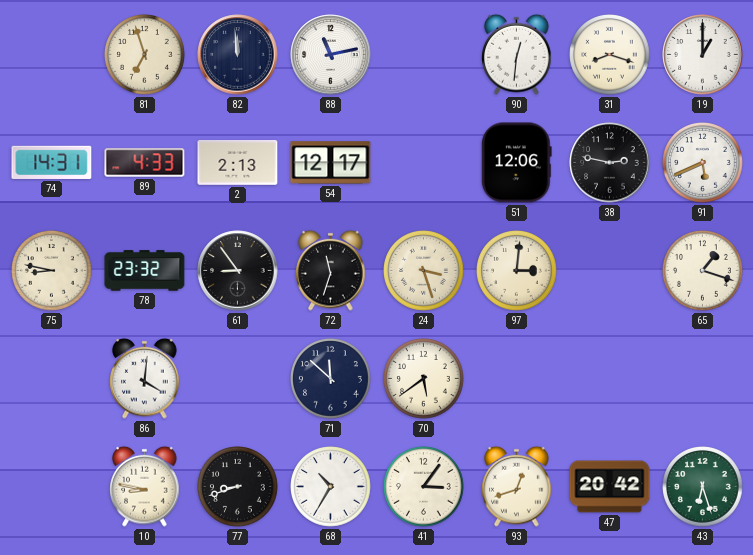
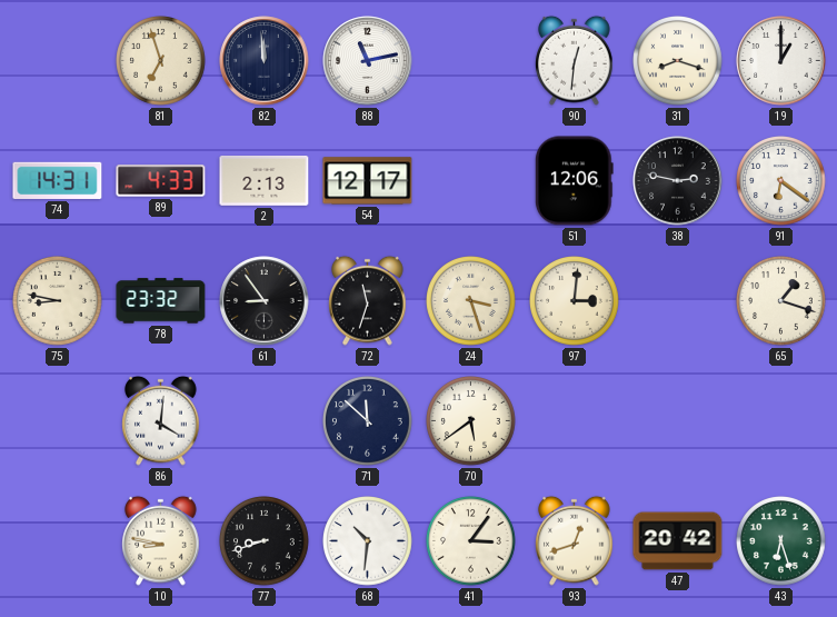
91: 5:41 -> 6:21
68: 10:35 -> 10:31
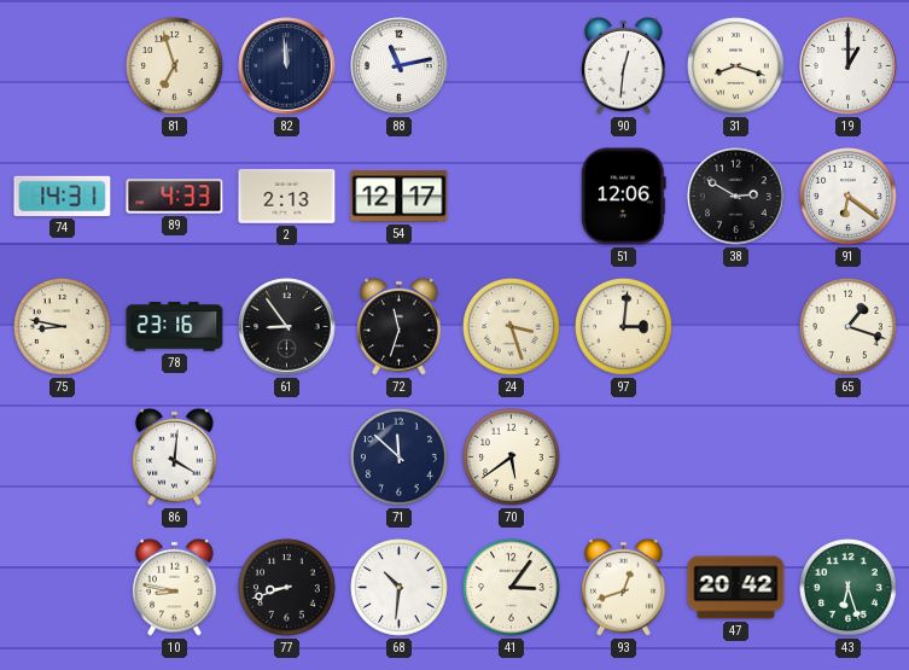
38: 2:47 -> 2:50
78: 23:32 -> 23:16
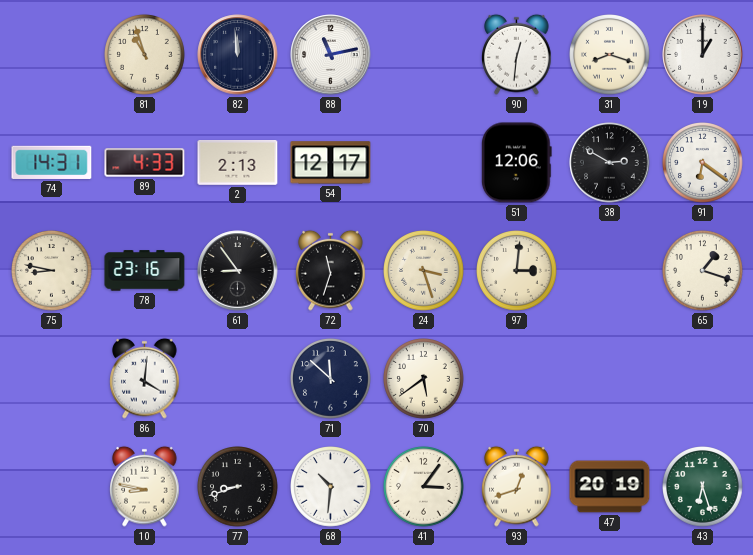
81: 6:57 -> 10:57
47: 20:42 -> 20:19
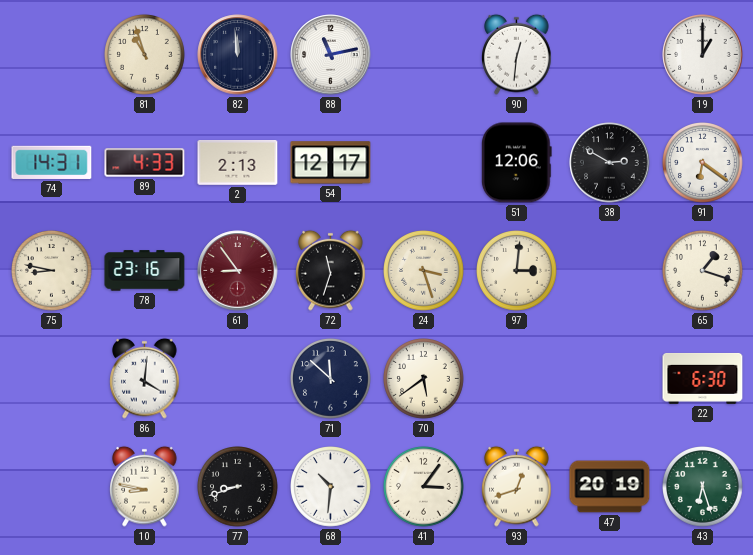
31: 8:18 -> none
61 dial: black -> burgundy
22: none -> 6:30
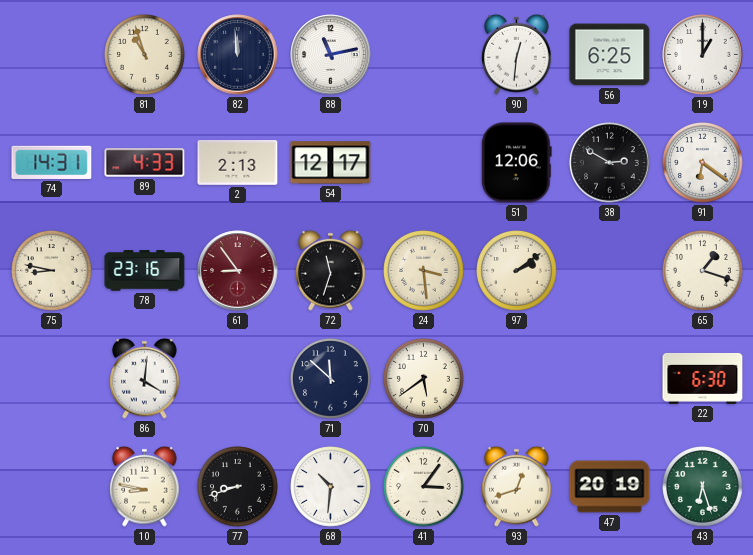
56: none -> 6:25
24: 3:27 -> 3:29
97: 3:01 -> 2:09
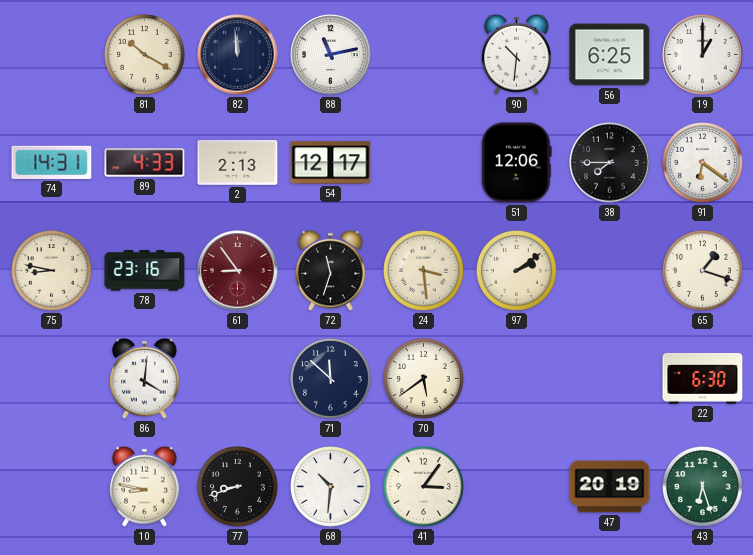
81: 10:57 -> 10:20
90: 12:31 -> 10:31
38: 2:50 -> 7:45
93: 12:42 -> none
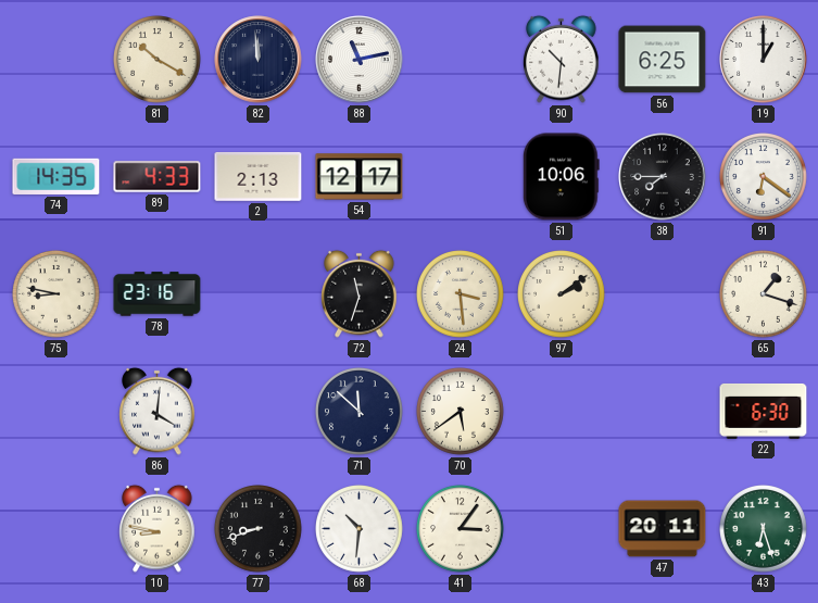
74: 14:31 -> 14:35
51: 12:06 -> 10:06
61: 8:54 -> none
47: 20:19 -> 20:11
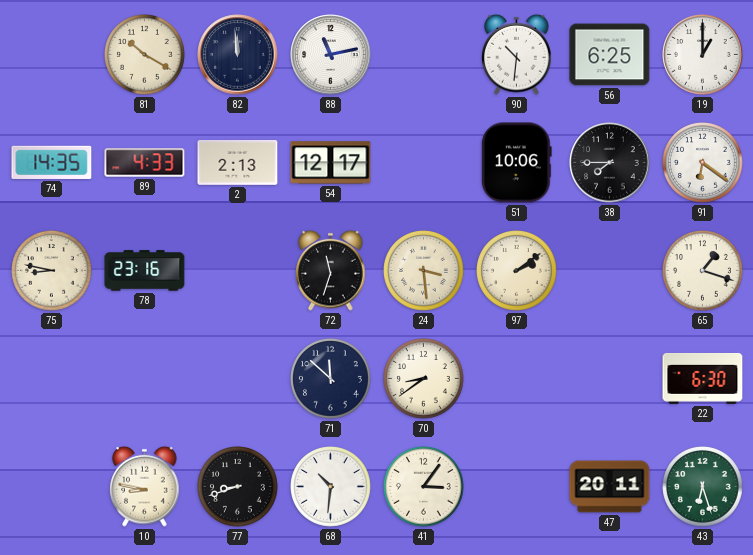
86: 4:01 -> none
70: 5:39 -> 8:39
